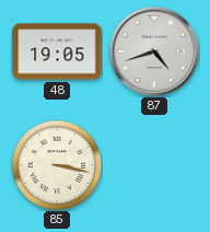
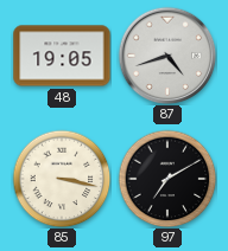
97: none -> 7:10
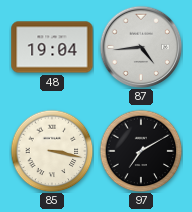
48: 19:05 -> 19:04
87: 4:42 -> 4:44
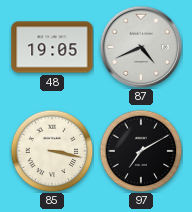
48: 19:04 -> 19:05
87: 4:44 -> 4:41
